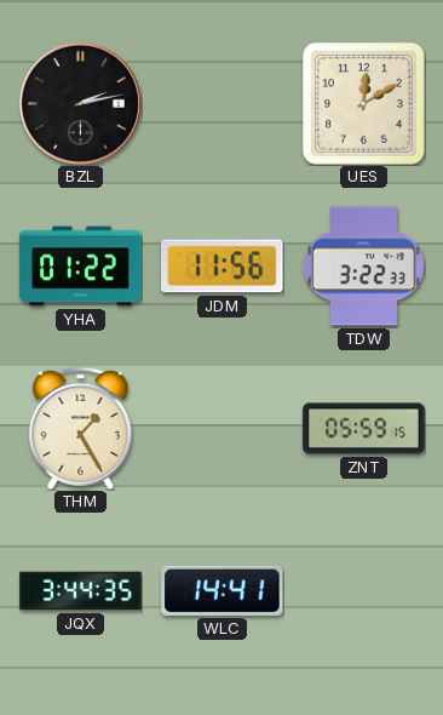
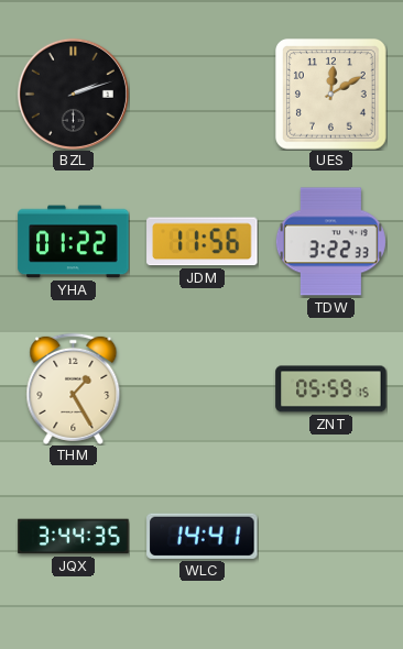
BZL: 2:13 -> 2:12
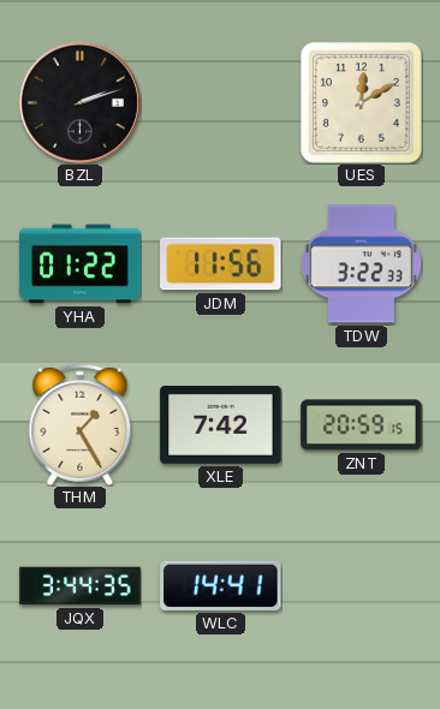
XLE: none -> 7:42
ZNT: 05:59 -> 20:59
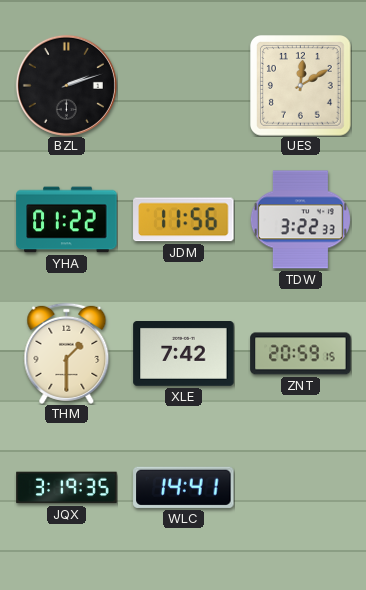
THM: 1:25 -> 1:30
JQX: 3:44 -> 3:19
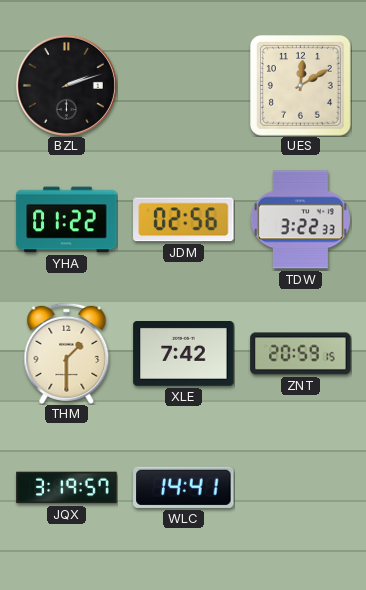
JDM: 11:56 -> 02:56
JQX: 3:19:35 -> 3:19:57
